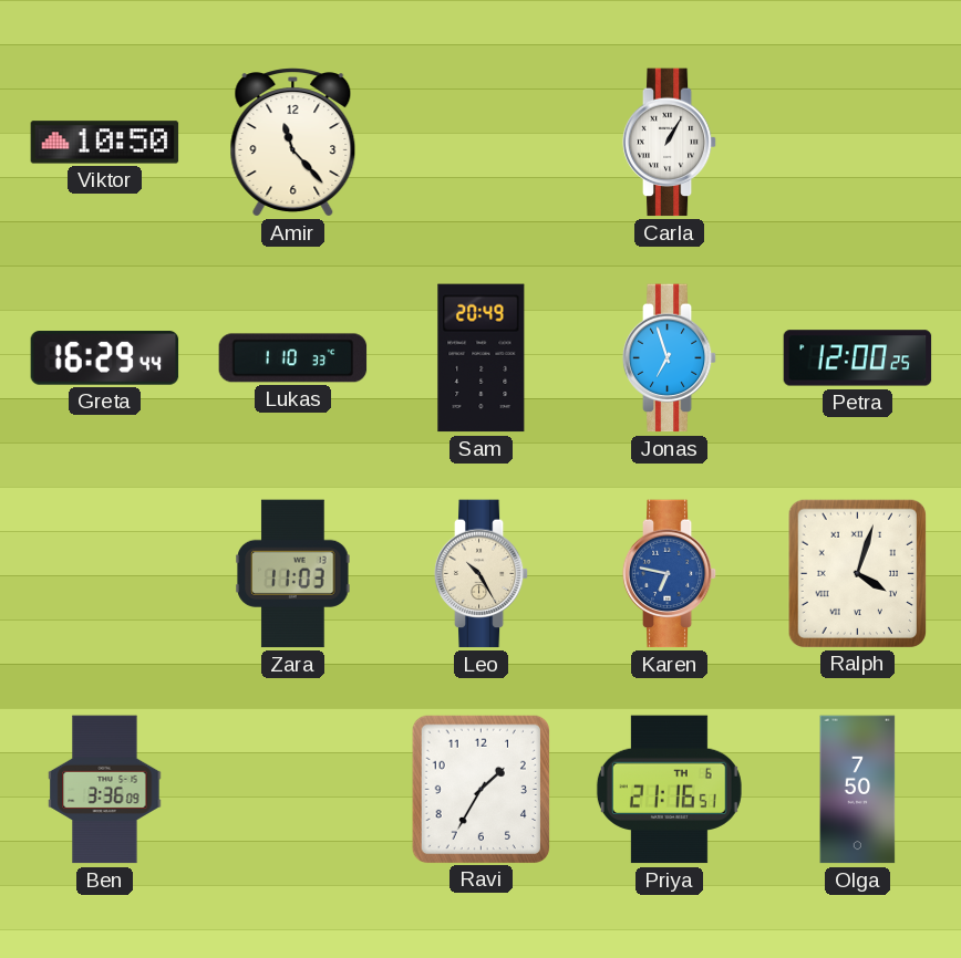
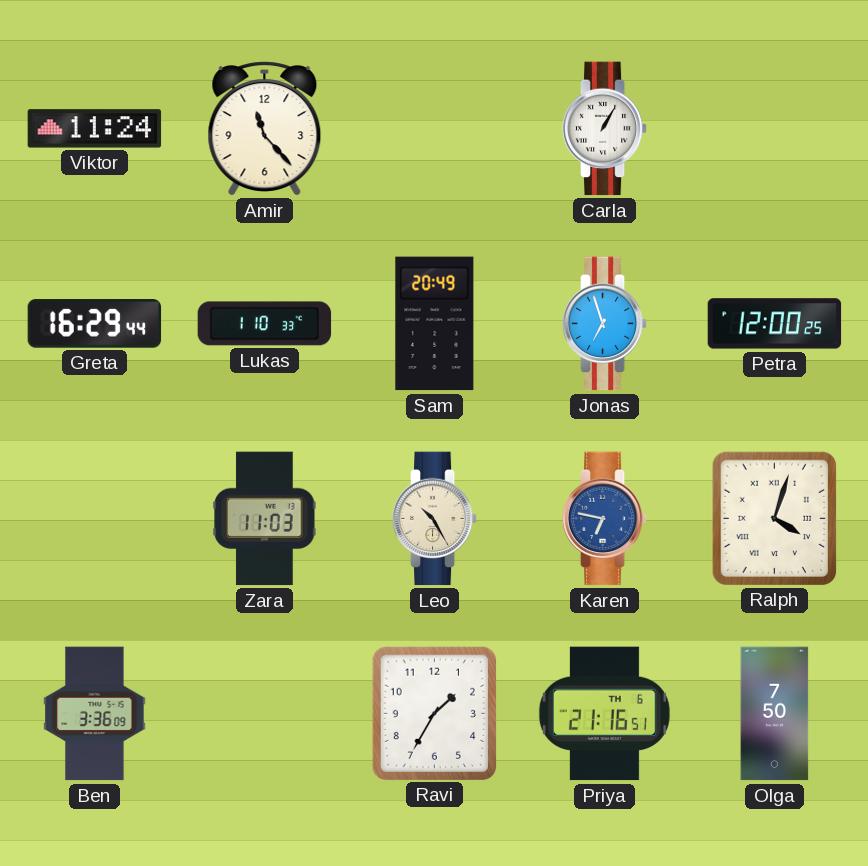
Viktor: 10:50 -> 11:24
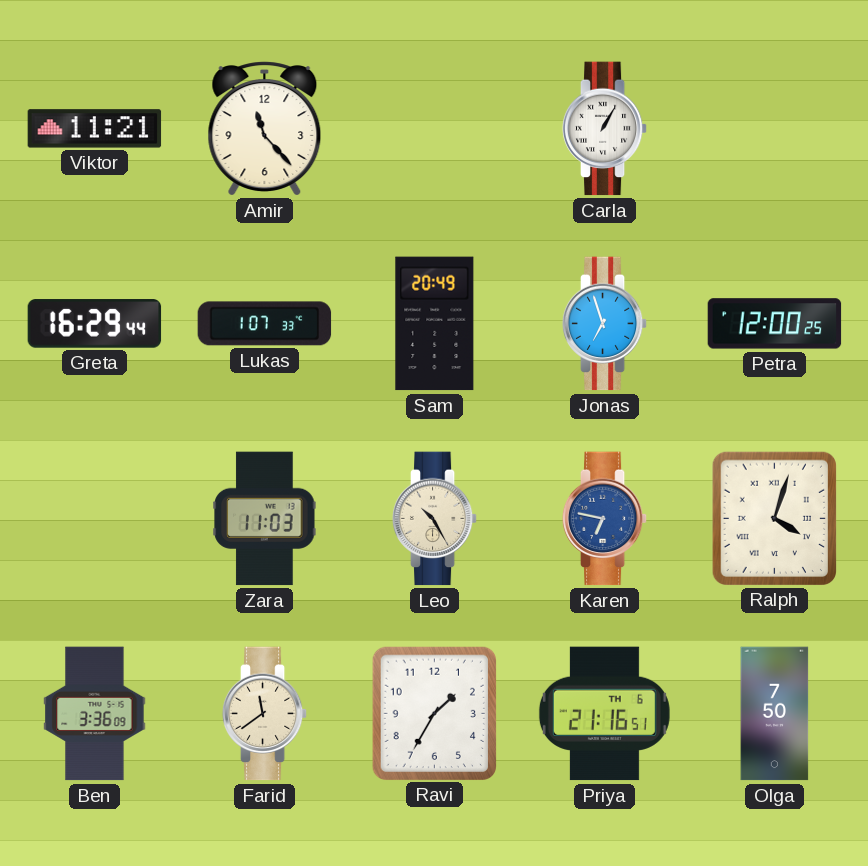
Viktor: 11:24 -> 11:21
Lukas: 1:10 -> 1:07
Farid: none -> 11:39
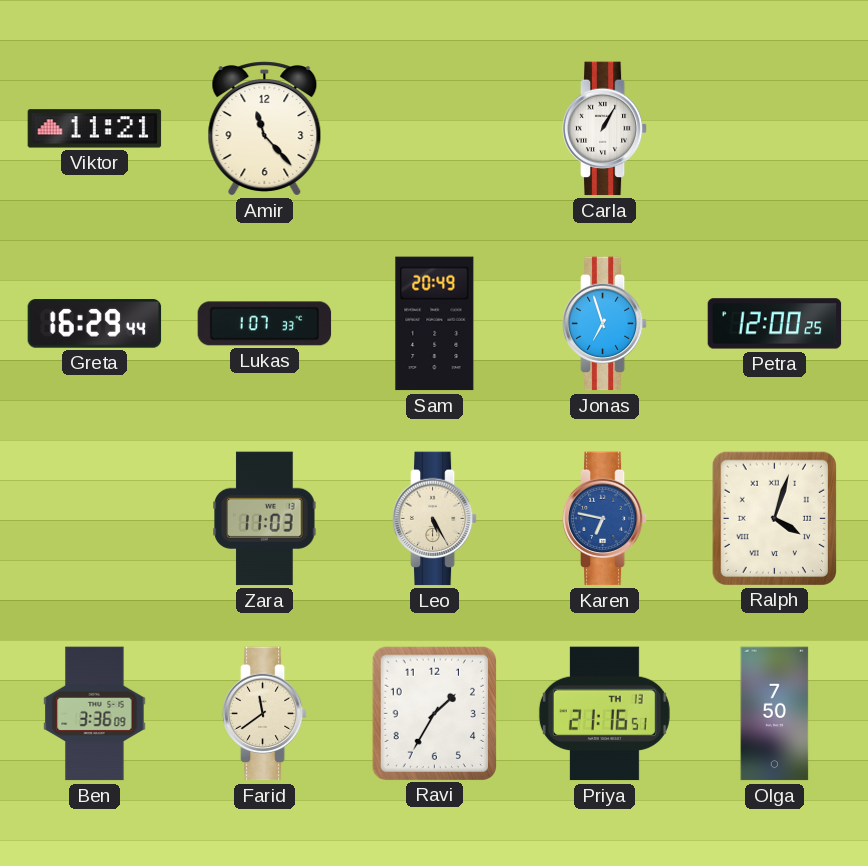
Leo: 10:25 -> 5:25
Priya date: TH 6 -> TH 13
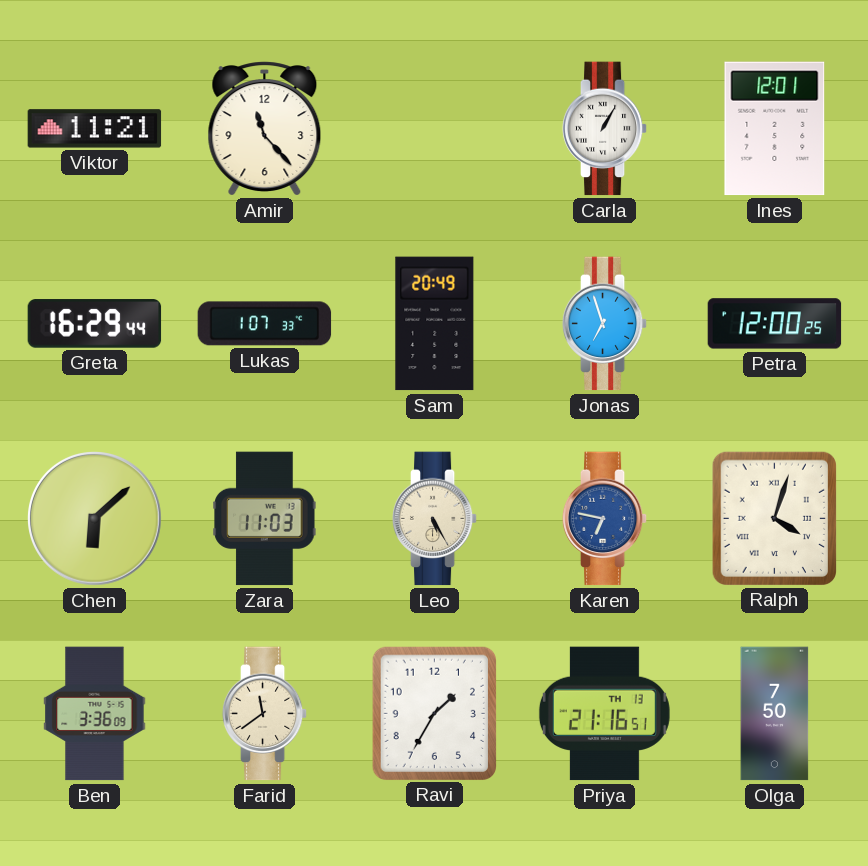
Ines: none -> 12:01
Chen: none -> 6:08
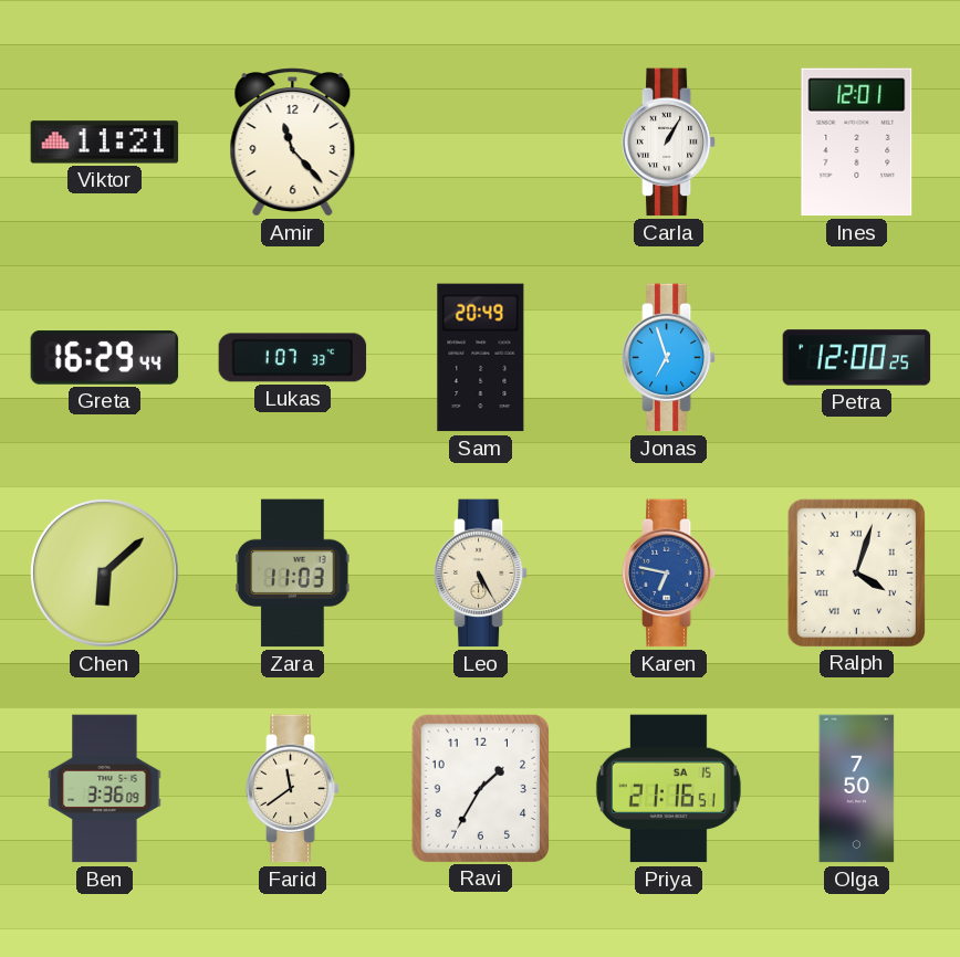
Priya date: TH 13 -> SA 15
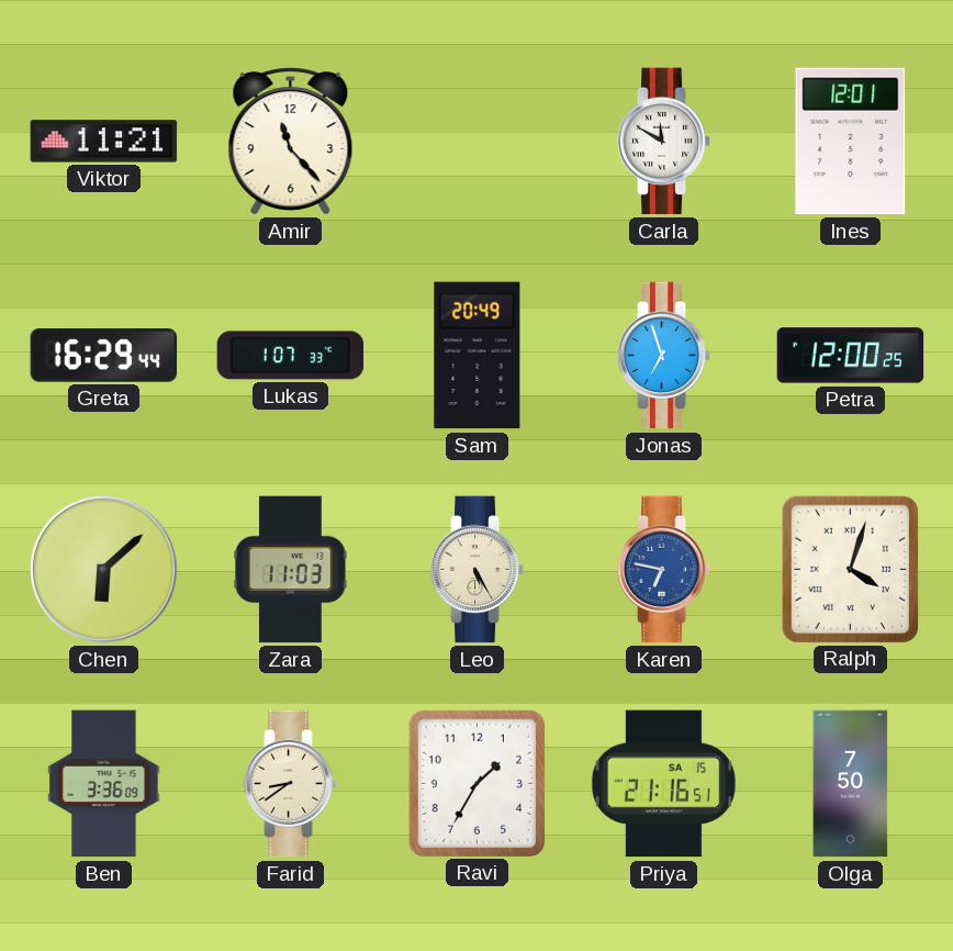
Carla: 1:05 -> 11:50
Farid: 11:39 -> 8:39
